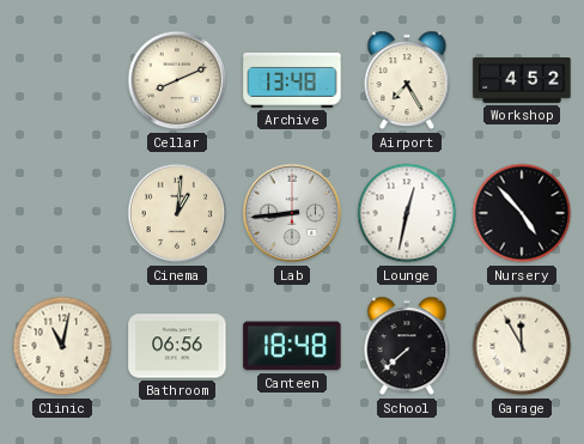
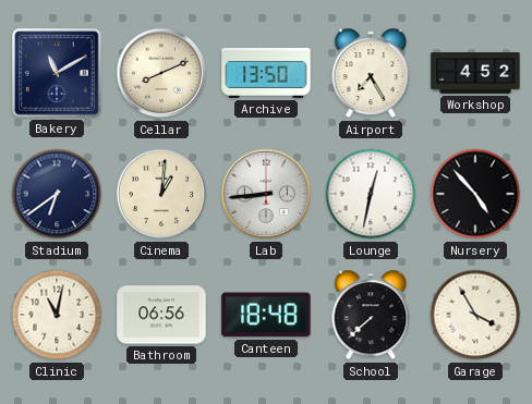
Bakery: none -> 11:10
Archive: 13:48 -> 13:50
Stadium: none -> 6:39
Garage: 11:55 -> 3:55
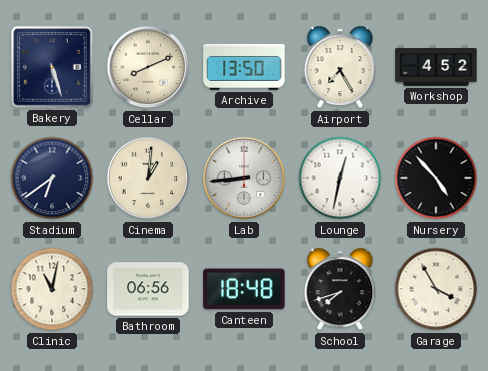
Bakery: 11:10 -> 5:27
School: 7:38 -> 7:42
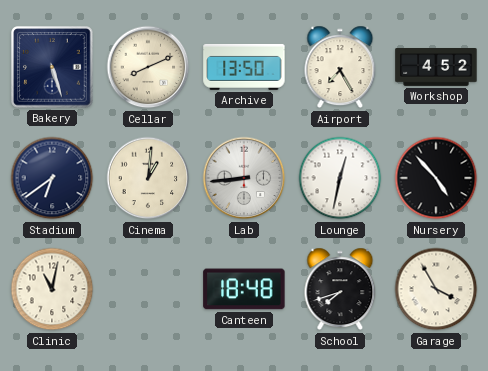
Bathroom: 06:56 -> none
